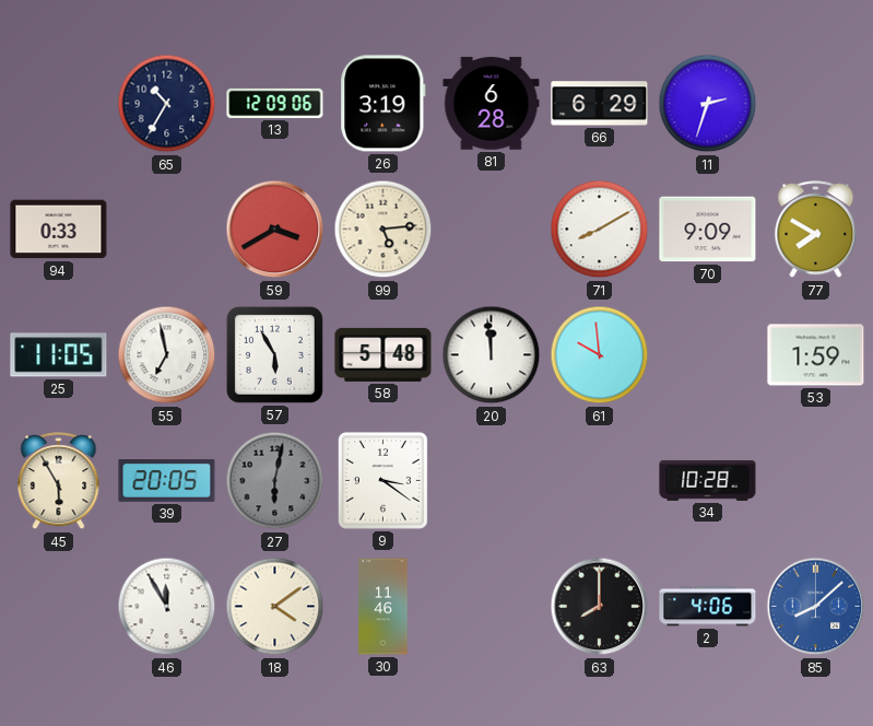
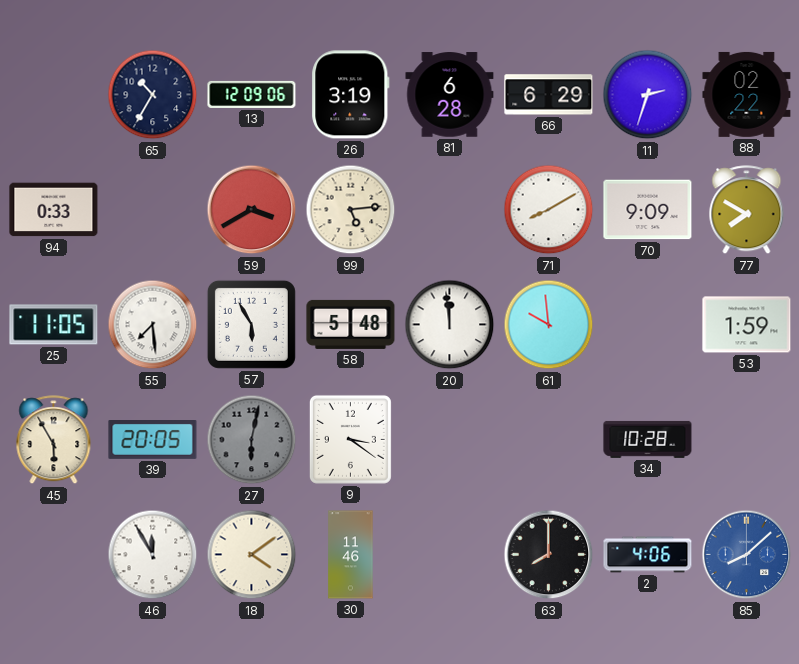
88: none -> 02:22
55: 6:58 -> 7:29
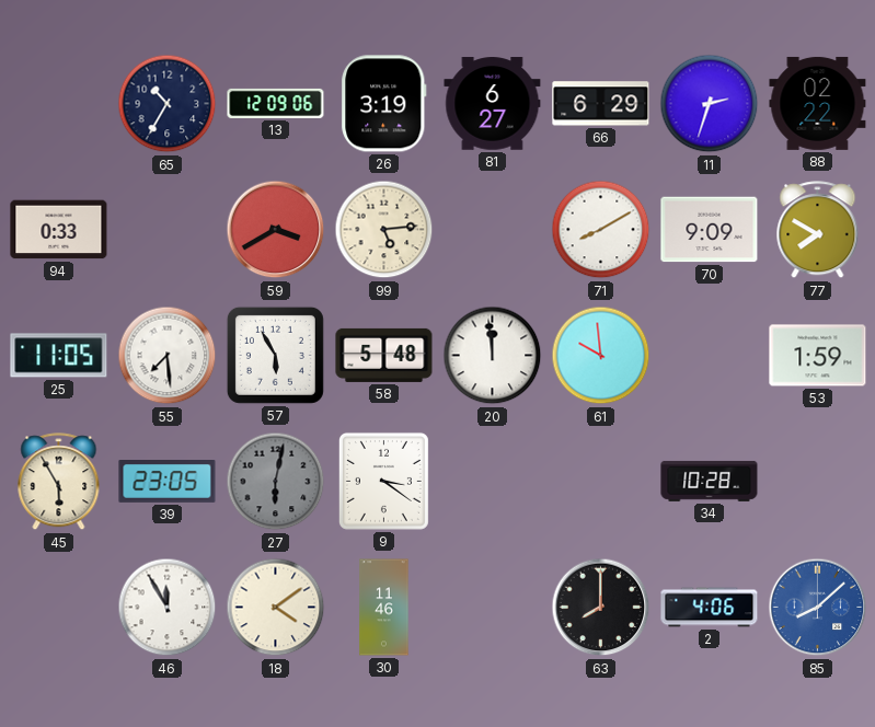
81: 6:28 -> 6:27
39: 20:05 -> 23:05
